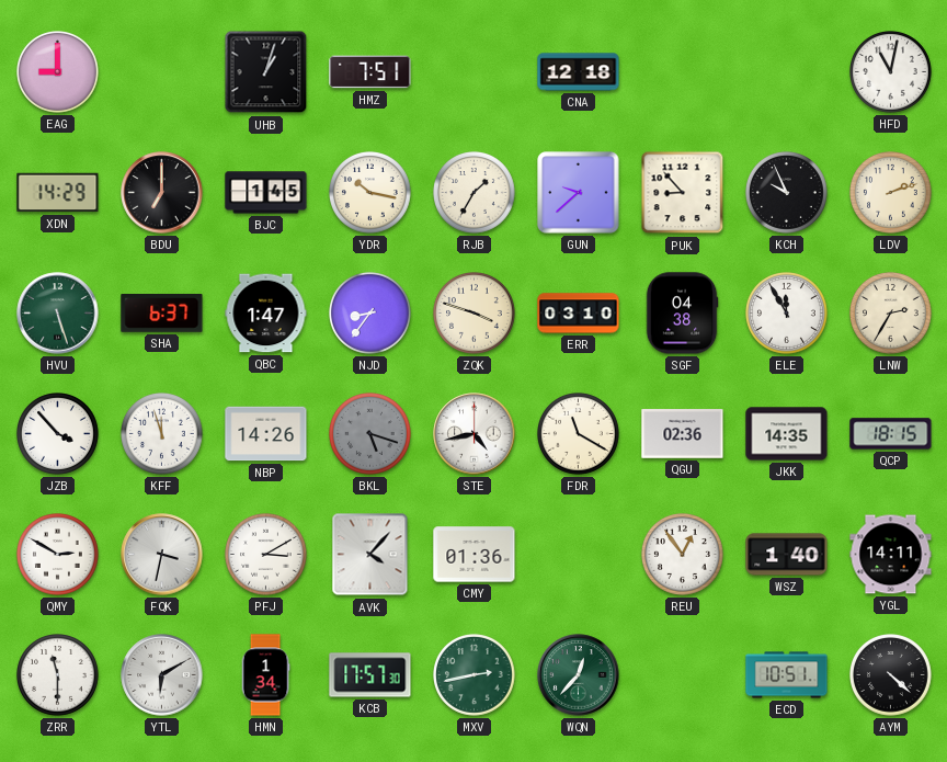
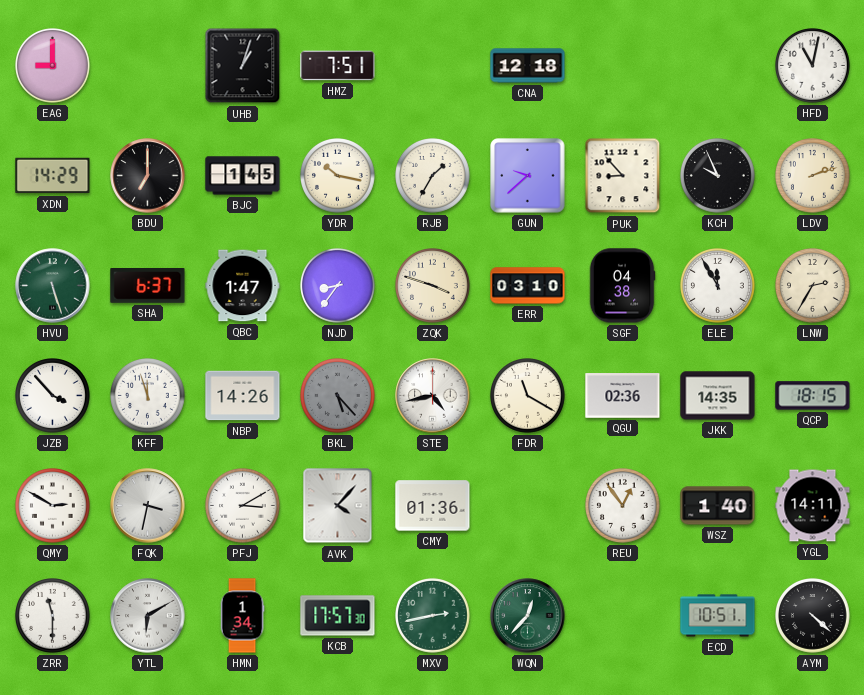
BKL: 5:18 -> 5:23
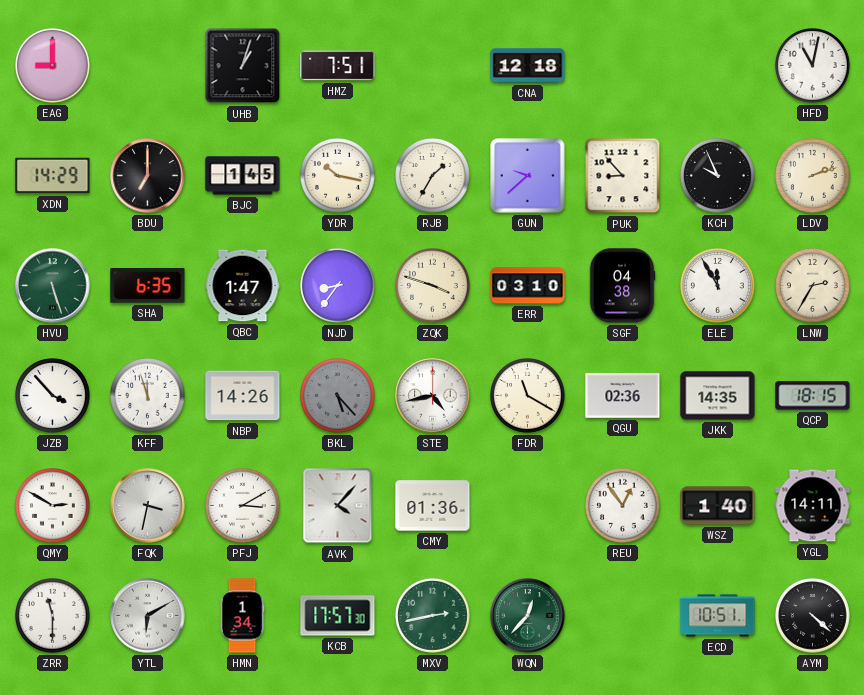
SHA: 6:37 -> 6:35
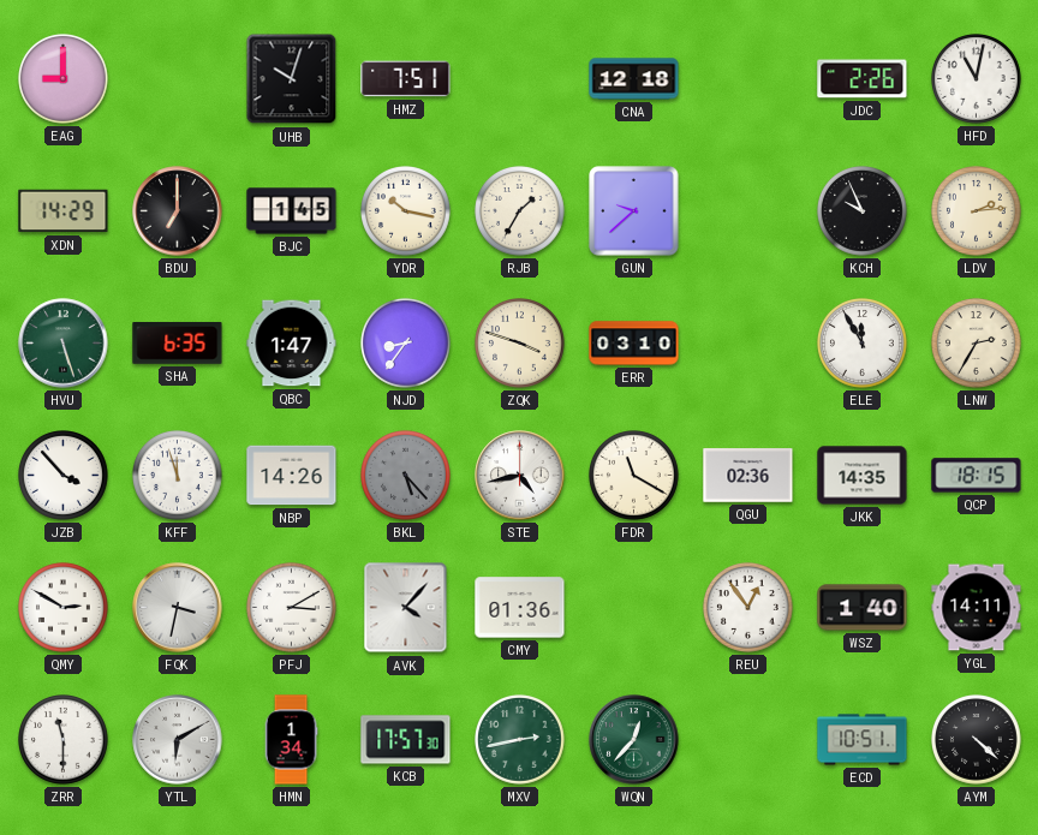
UHB: 1:03 -> 10:03
JDC: none -> 2:26
PUK: 8:53 -> none
LDV: 2:12 -> 2:14
SGF: 04:38 -> none
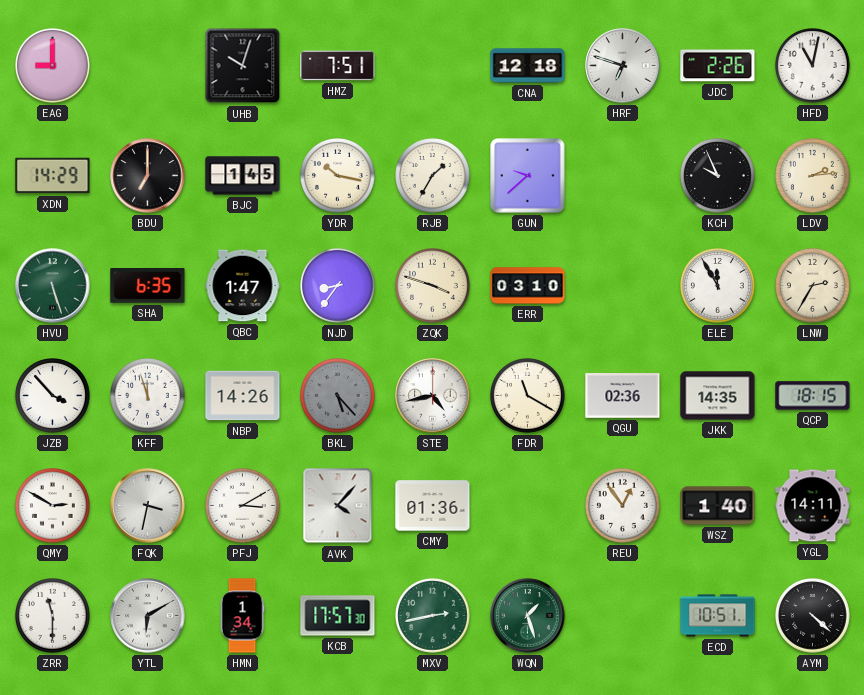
HRF: none -> 6:48
WQN: 12:37 -> 1:27
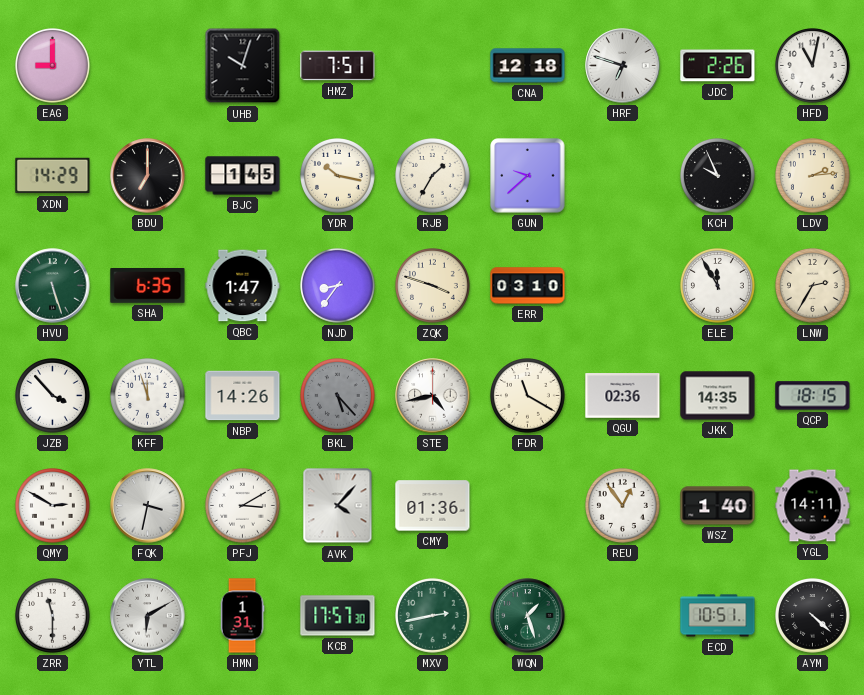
HMN: 1:34 -> 1:31
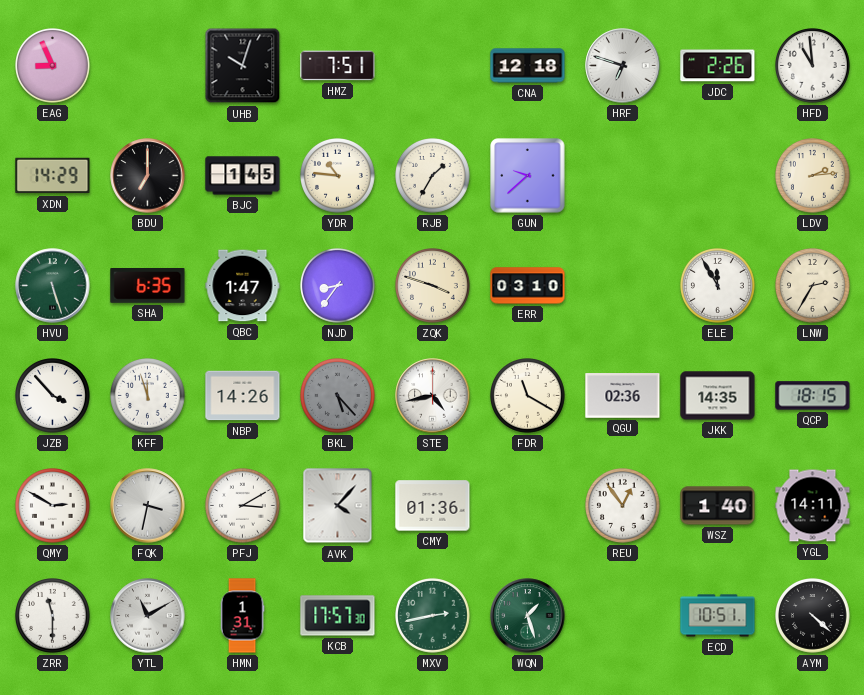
EAG: 9:00 -> 8:56
HFD: 11:02 -> 10:59
YDR: 10:17 -> 10:46
KCH: 9:56 -> none
YTL: 6:10 -> 11:10
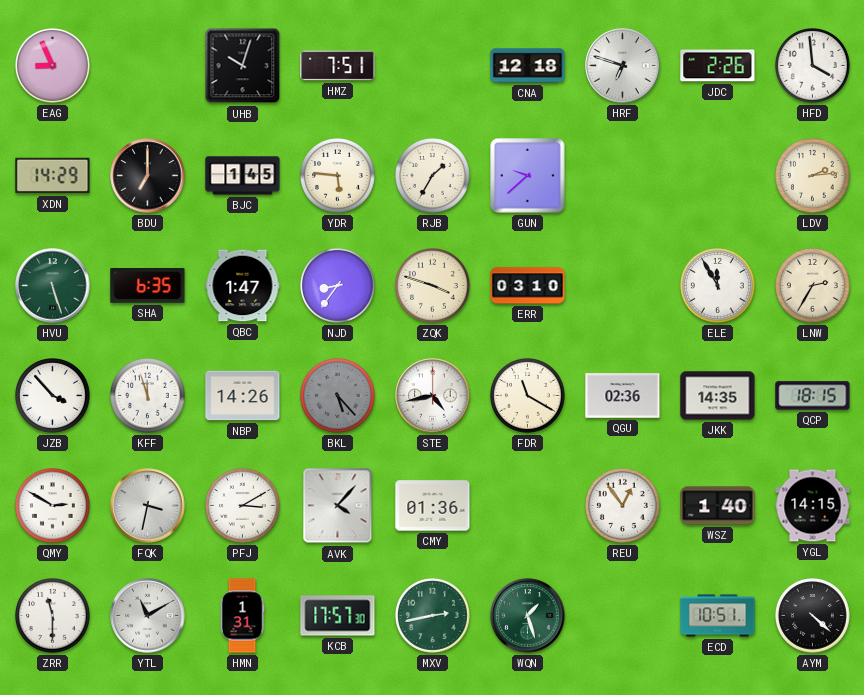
HFD: 10:59 -> 3:59
YDR: 10:46 -> 5:46
YGL: 14:11 -> 14:15
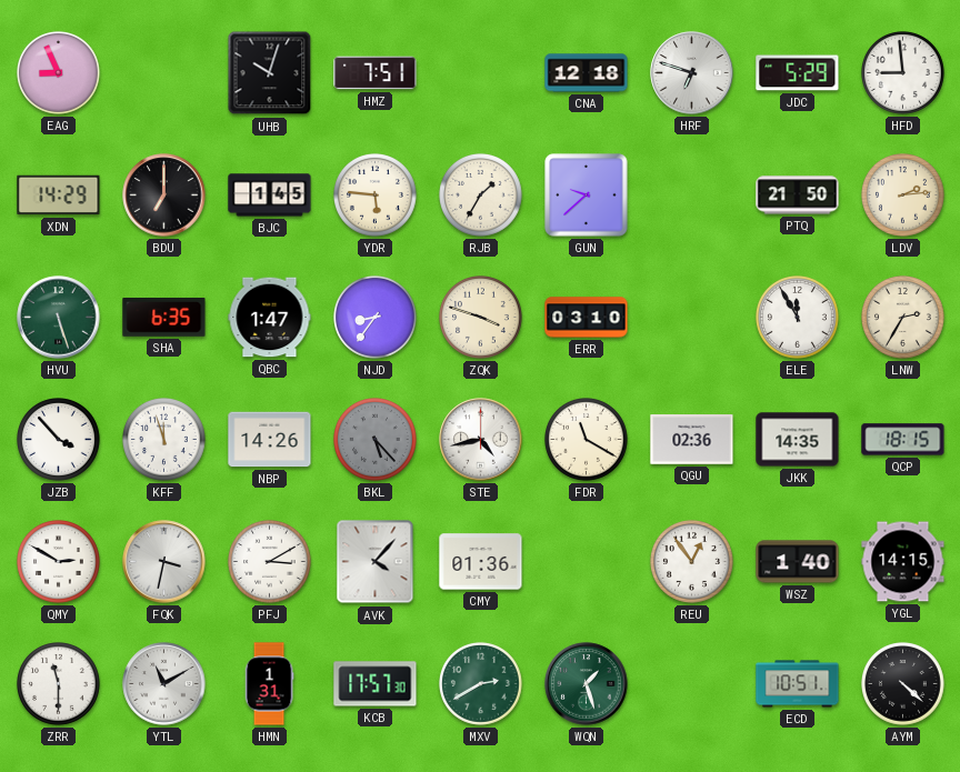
JDC: 2:26 -> 5:29
HFD: 3:59 -> 8:59
PTQ: none -> 21:50
MXV: 2:43 -> 2:40
